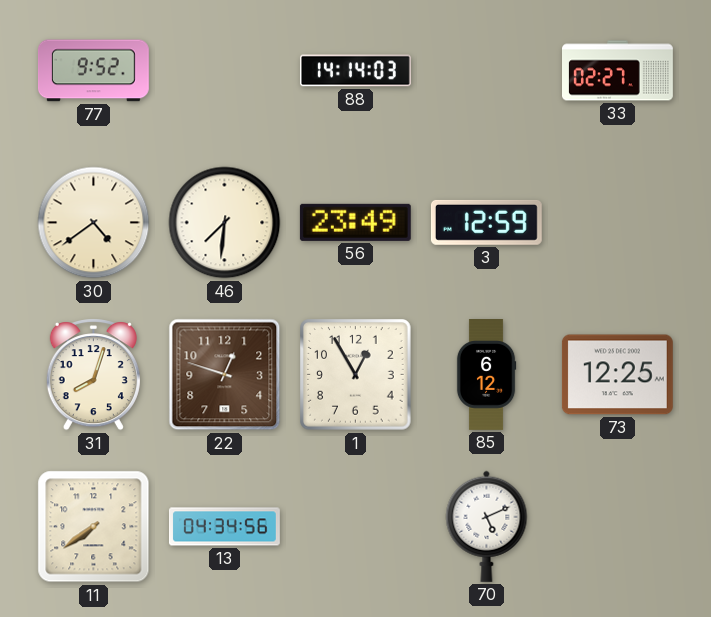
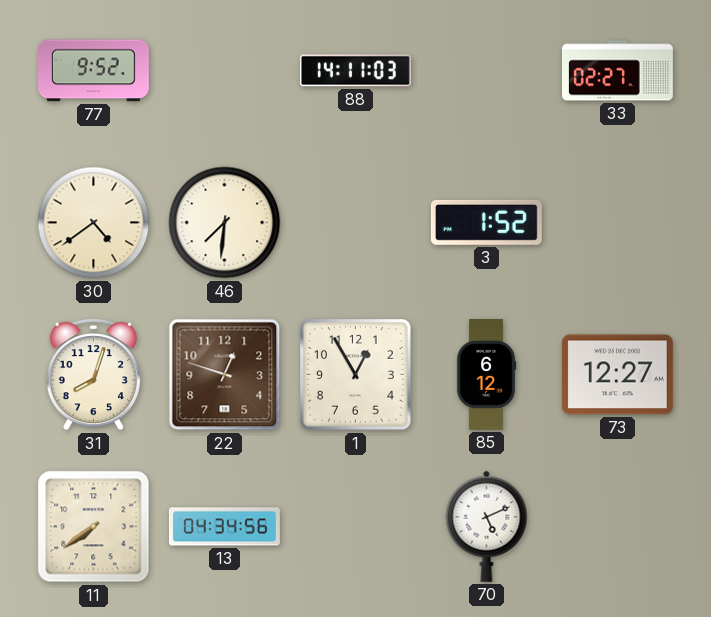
88: 14:14 -> 14:11
56: 23:49 -> none
3: 12:59 -> 1:52
73: 12:25 -> 12:27
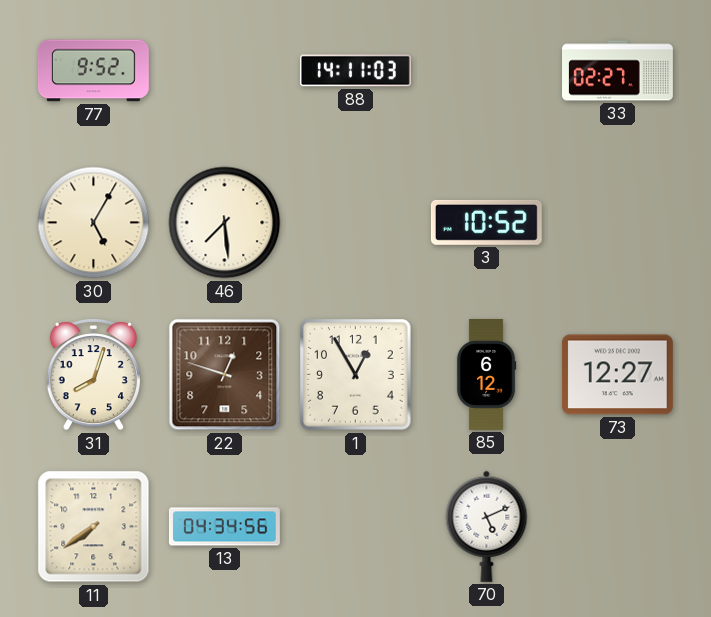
30: 4:39 -> 5:05
46: 7:31 -> 7:29
3: 1:52 -> 10:52
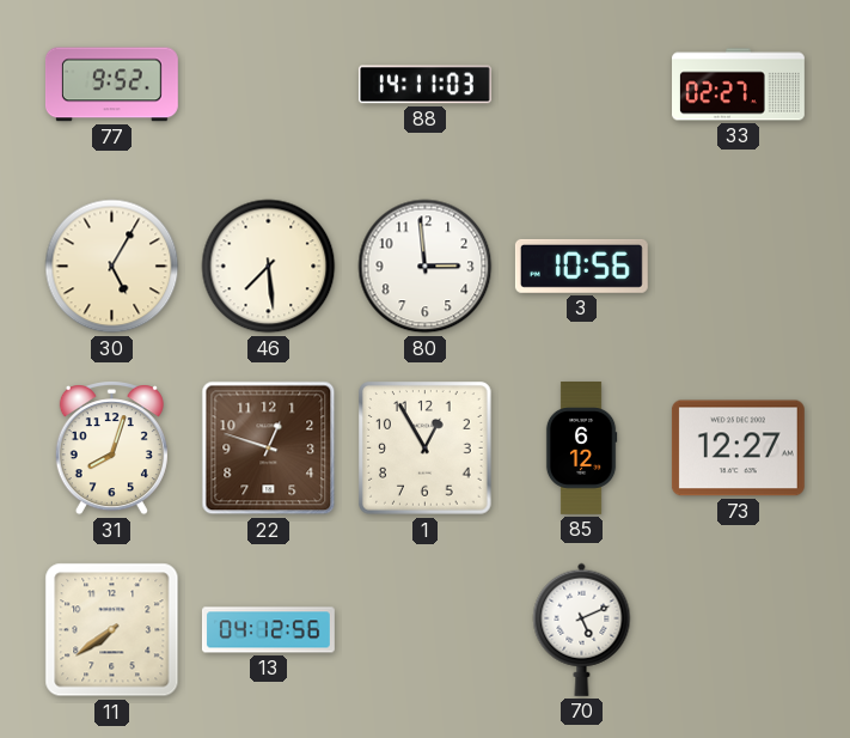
80: none -> 2:59
3: 10:52 -> 10:56
13: 04:34 -> 04:12
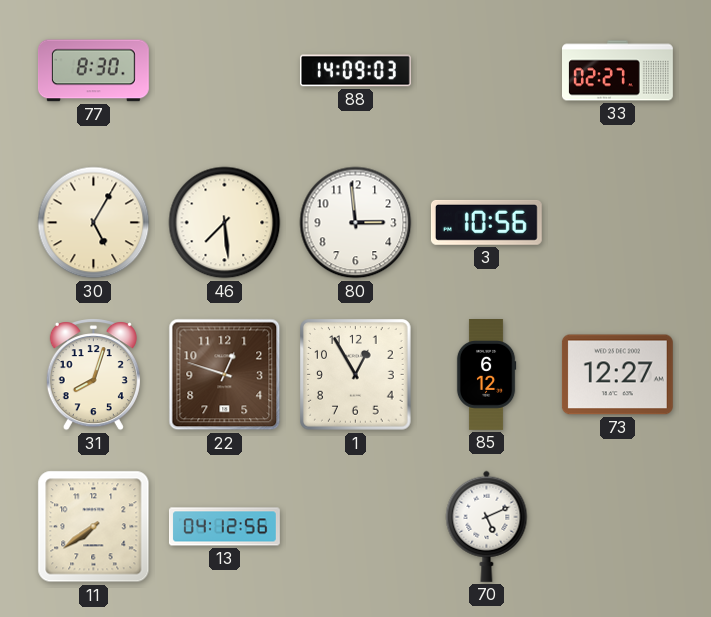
77: 9:52 -> 8:30
88: 14:11 -> 14:09
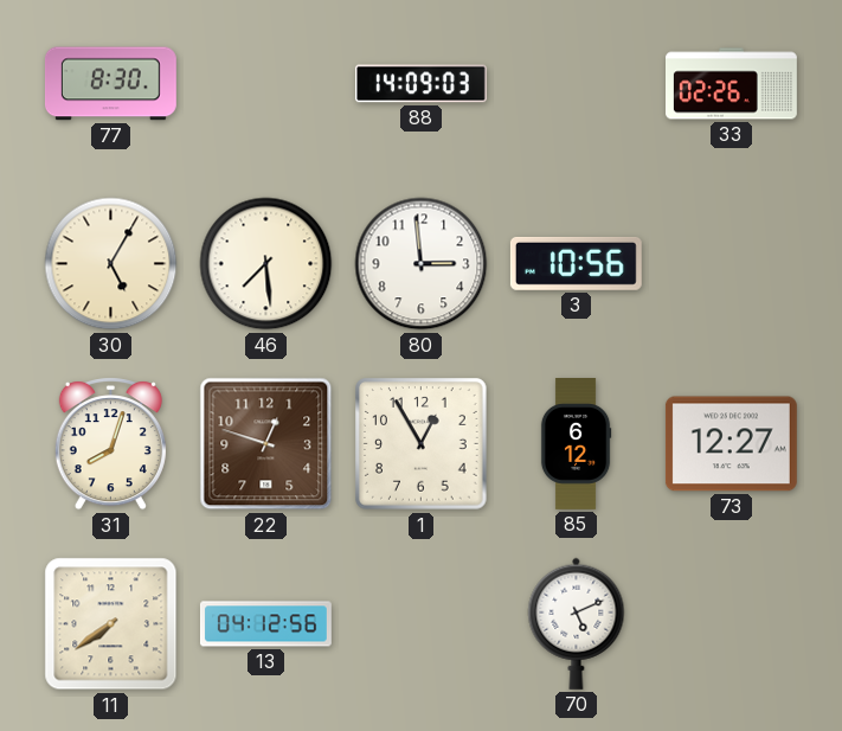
33: 02:27 -> 02:26
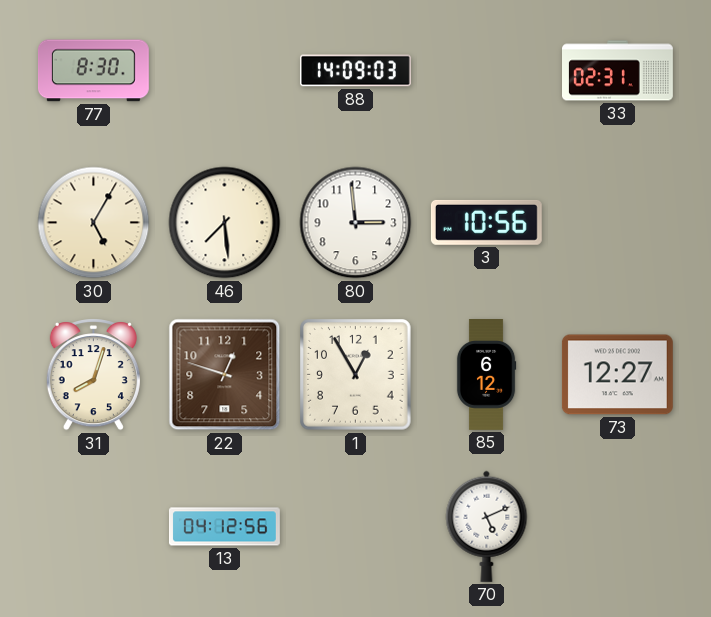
33: 02:26 -> 02:31
11: 7:39 -> none
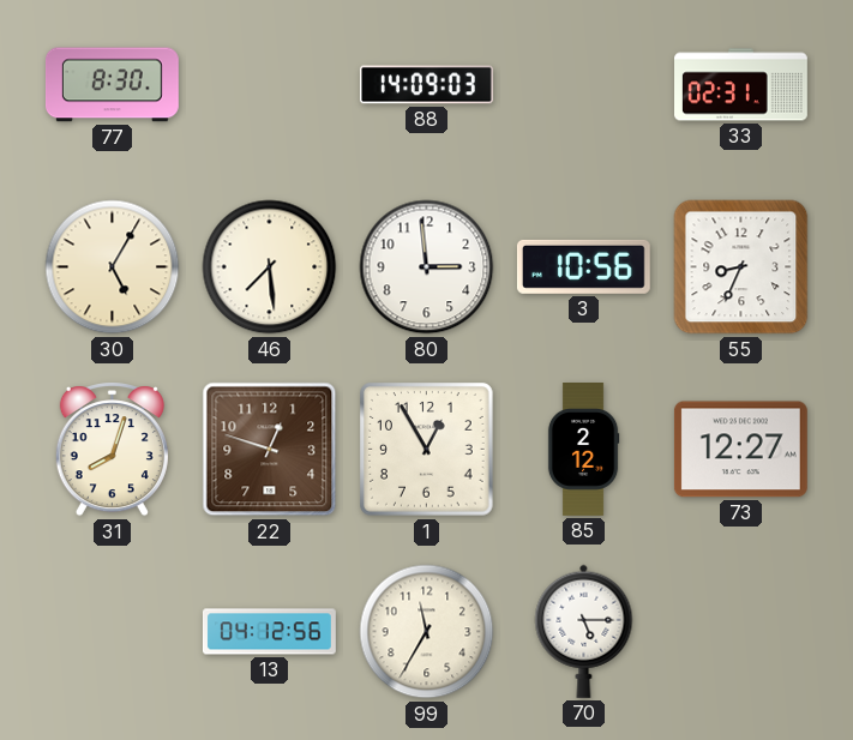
55: none -> 8:34
85: 6:12 -> 2:12
99: none -> 11:35
70: 5:11 -> 5:15
